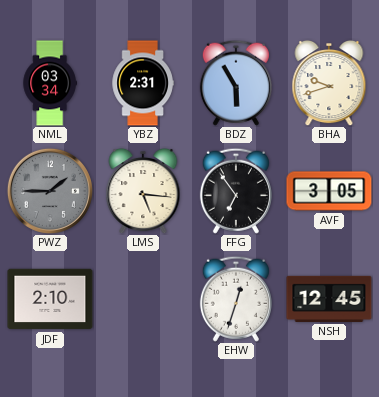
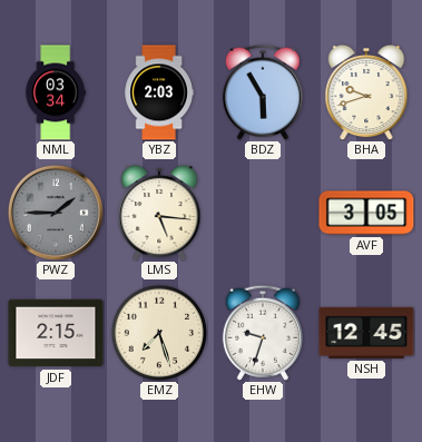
YBZ: 2:31 -> 2:03
FFG: 6:54 -> none
JDF: 2:10 -> 2:15
EMZ: none -> 7:27
EHW: 12:33 -> 9:33
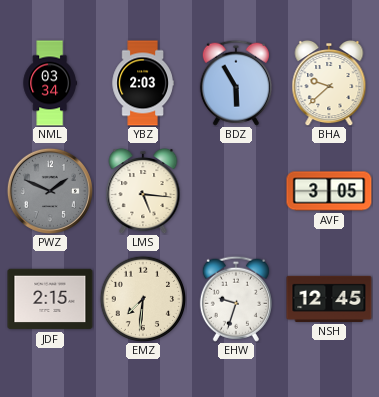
BHA: 9:42 -> 9:38
PWZ: 1:45 -> 1:49
EMZ: 7:27 -> 7:31
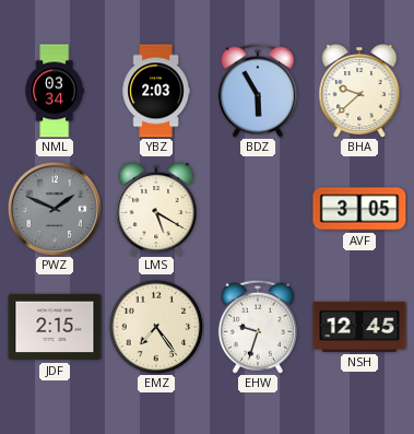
LMS: 5:16 -> 5:20
EMZ: 7:31 -> 7:24
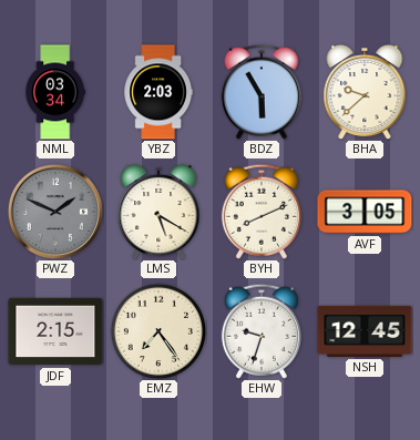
BYH: none -> 8:11
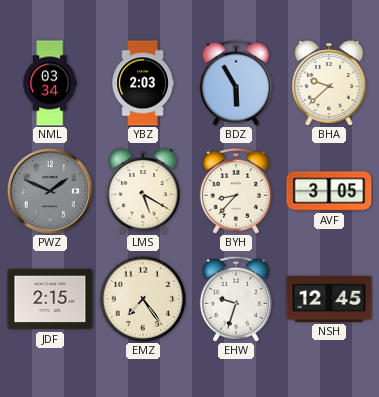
BYH: 8:11 -> 8:37
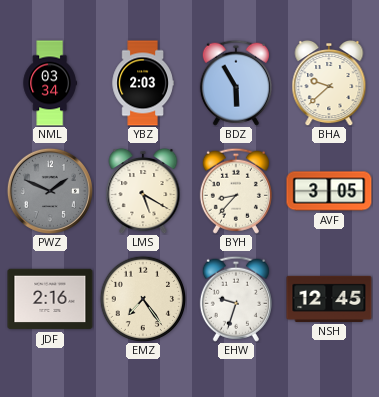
JDF: 2:15 -> 2:16
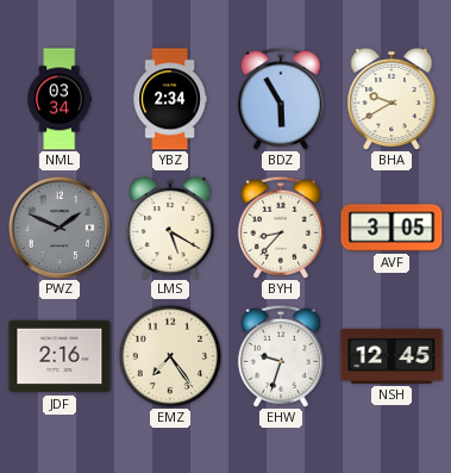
YBZ: 2:03 -> 2:34
BHA: 9:38 -> 9:40
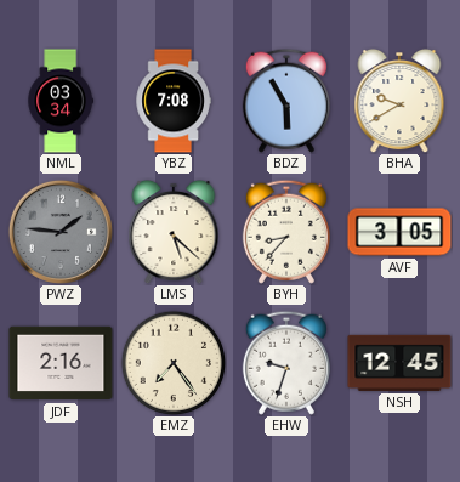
YBZ: 2:34 -> 7:08
PWZ: 1:49 -> 1:46
LMS: 5:20 -> 5:22
